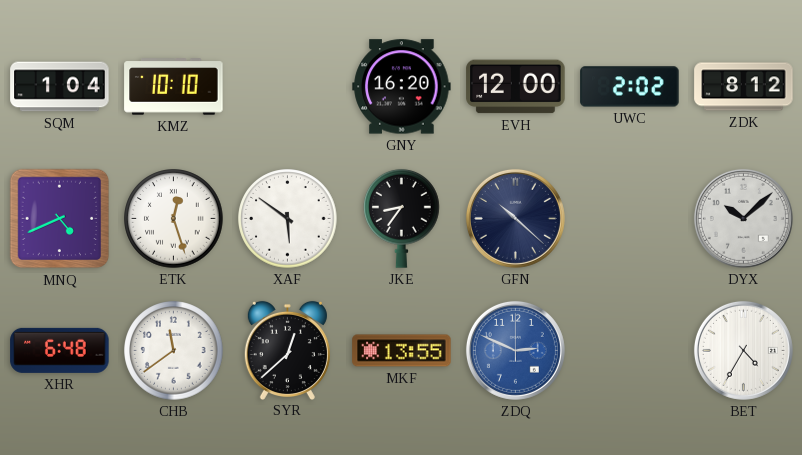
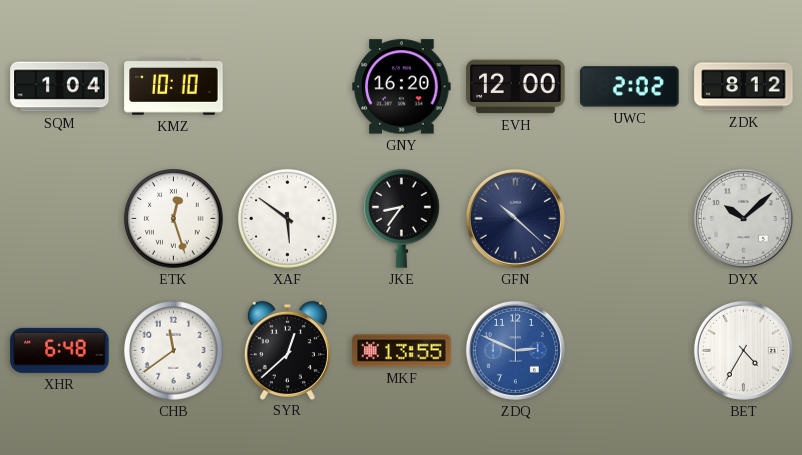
MNQ: 4:41 -> none
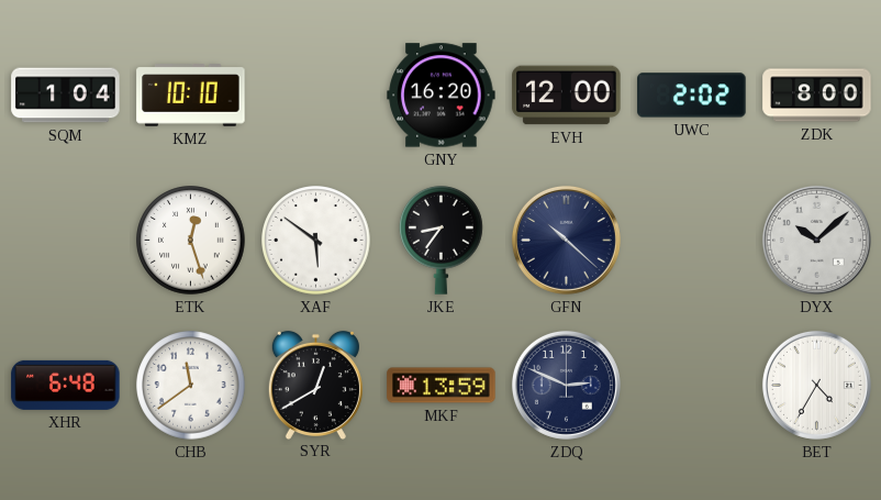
ZDK: 8:12 -> 8:00
SYR: 12:38 -> 12:40
MKF: 13:55 -> 13:59
ZDQ dial: blue -> navy
